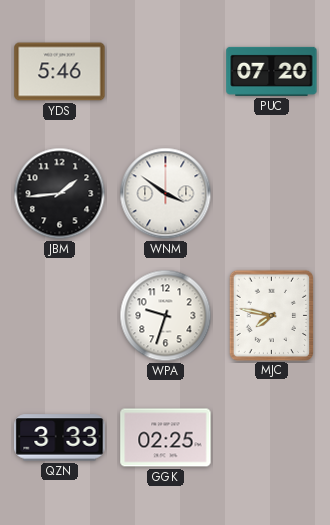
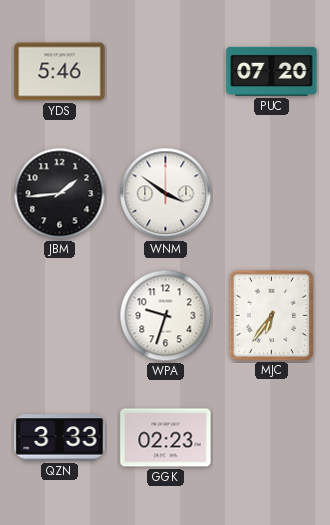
MJC: 7:47 -> 6:36
GGK: 02:25 -> 02:23
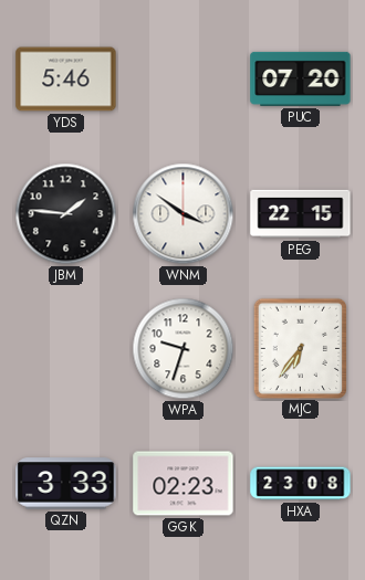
JBM: 1:44 -> 1:46
PEG: none -> 22:15
HXA: none -> 23:08
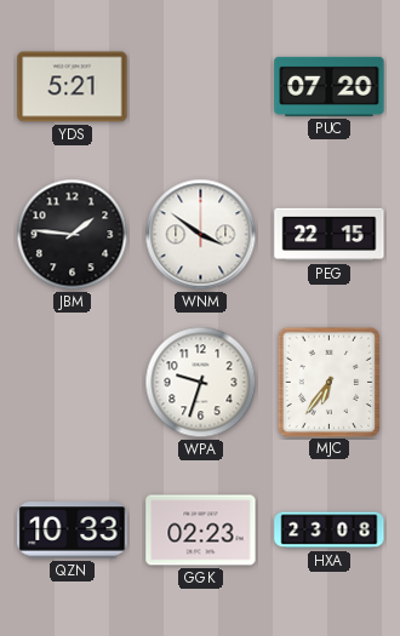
YDS: 5:46 -> 5:21
QZN: 3:33 -> 10:33
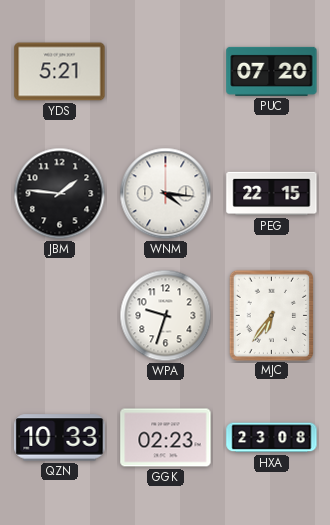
WNM: 3:51 -> 4:16
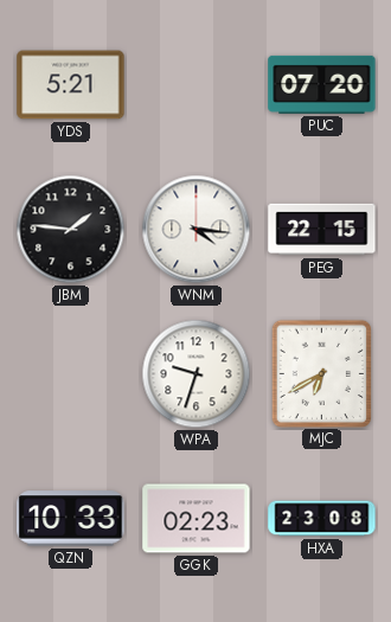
MJC: 6:36 -> 6:40
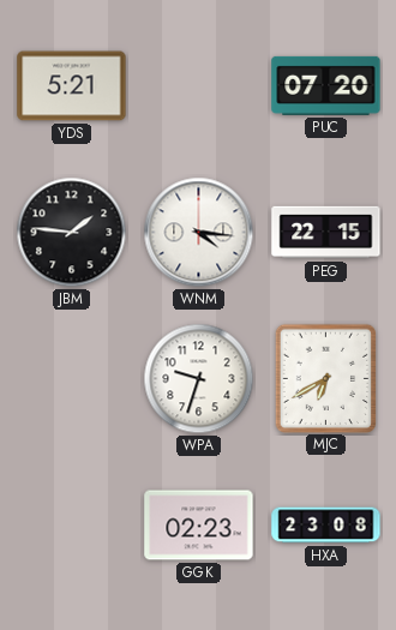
QZN: 10:33 -> none
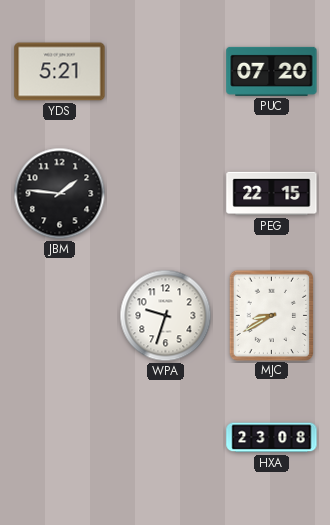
WNM: 4:16 -> none
MJC: 6:40 -> 8:40
GGK: 02:23 -> none
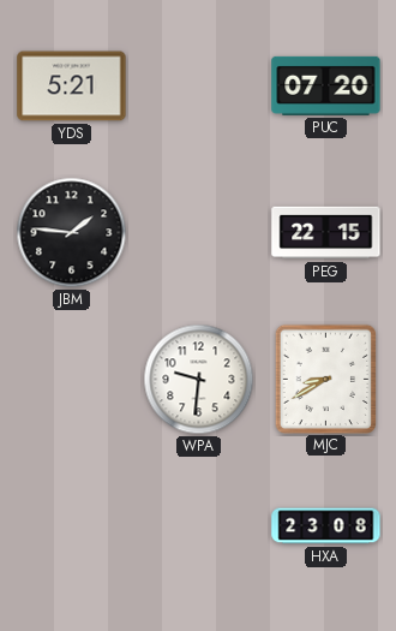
WPA: 9:33 -> 9:31
